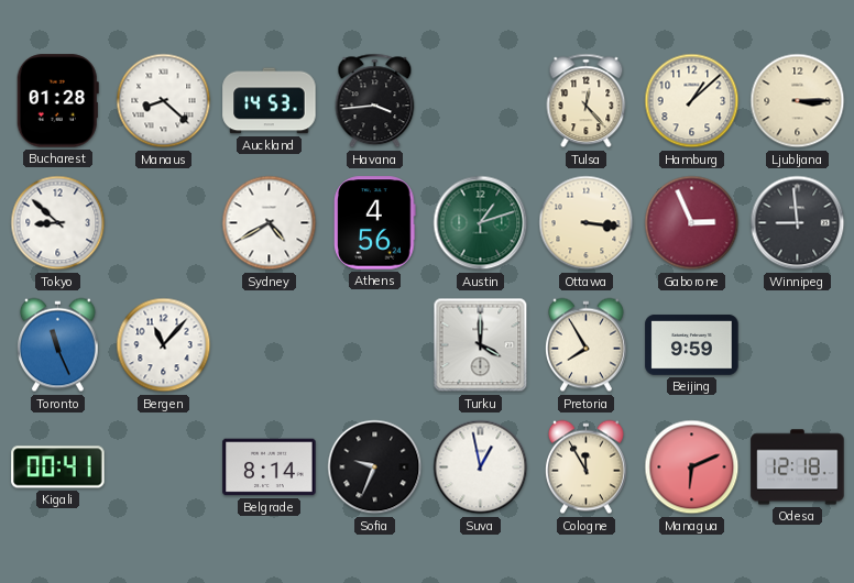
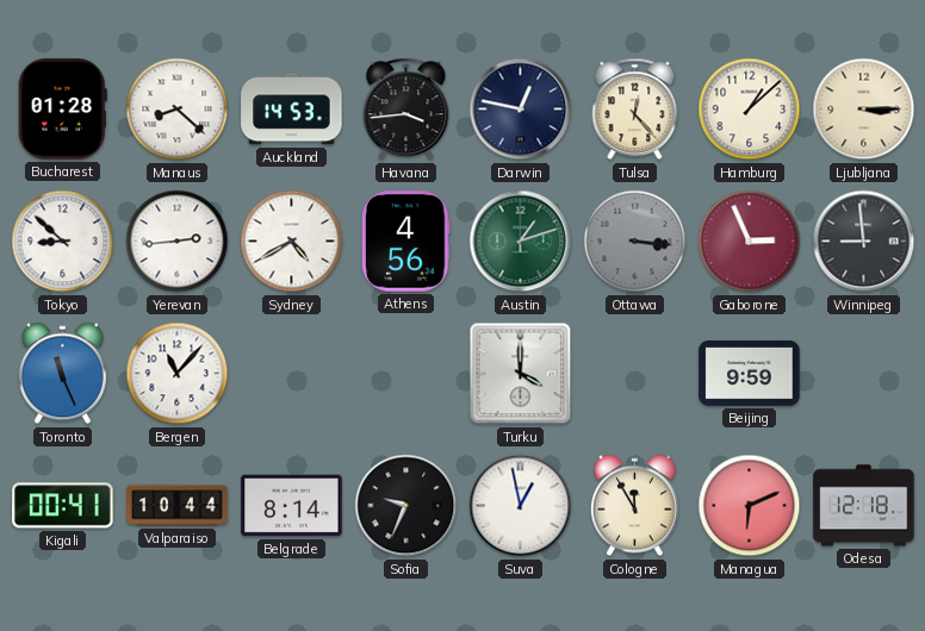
Darwin: none -> 12:47
Yerevan: none -> 2:44
Ottawa dial: cream -> grey
Pretoria: 7:55 -> none
Valparaiso: none -> 10:44
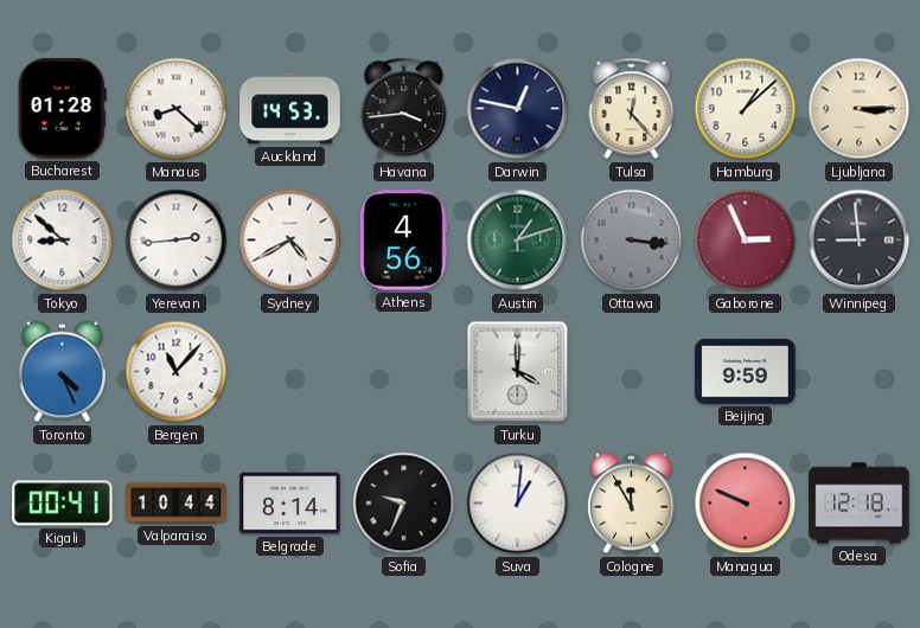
Toronto: 11:26 -> 4:26
Suva: 12:58 -> 1:01
Managua: 6:11 -> 9:49
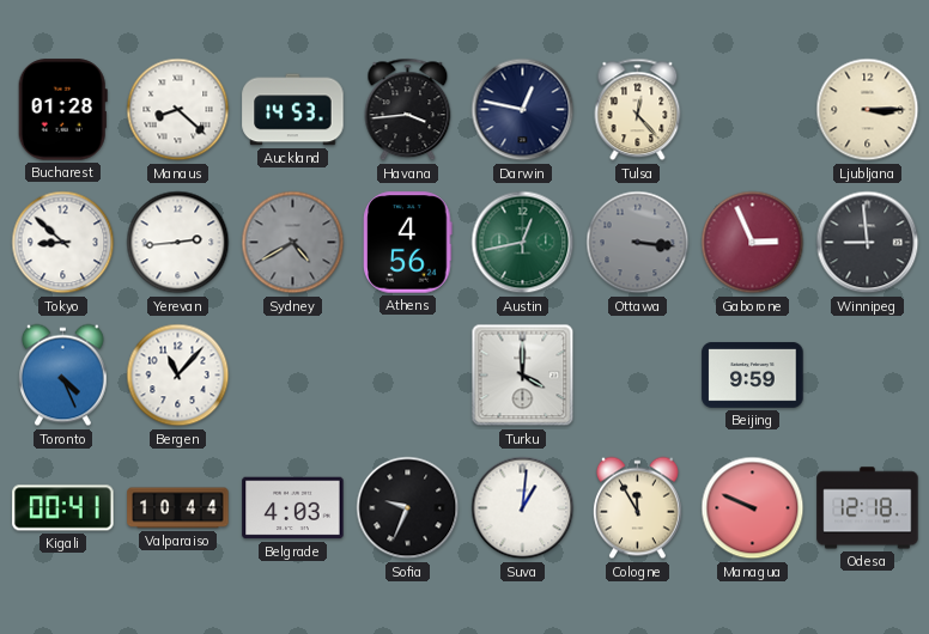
Hamburg: 1:08 -> none
Sydney dial: white -> grey
Austin: 1:12 -> 12:43
Belgrade: 8:14 -> 4:03
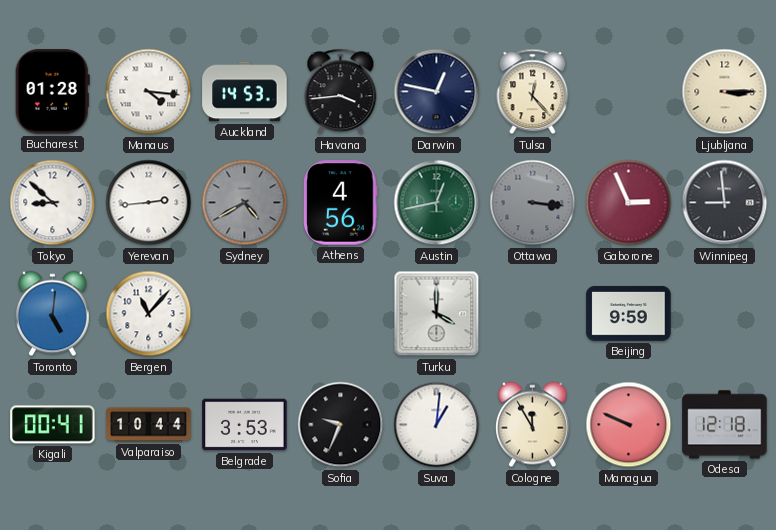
Manaus: 8:22 -> 4:16
Toronto: 4:26 -> 5:01
Belgrade: 4:03 -> 3:53
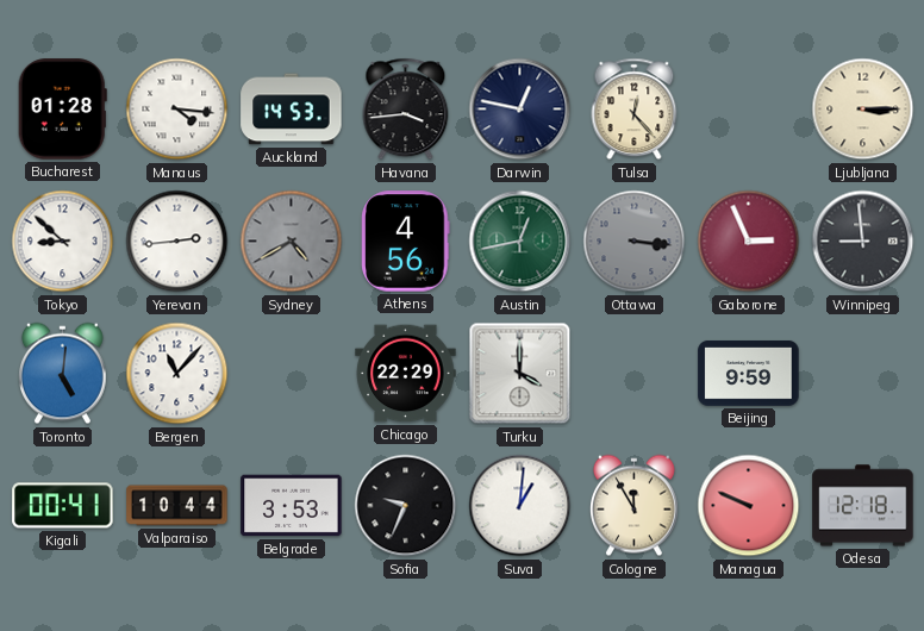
Chicago: none -> 22:29
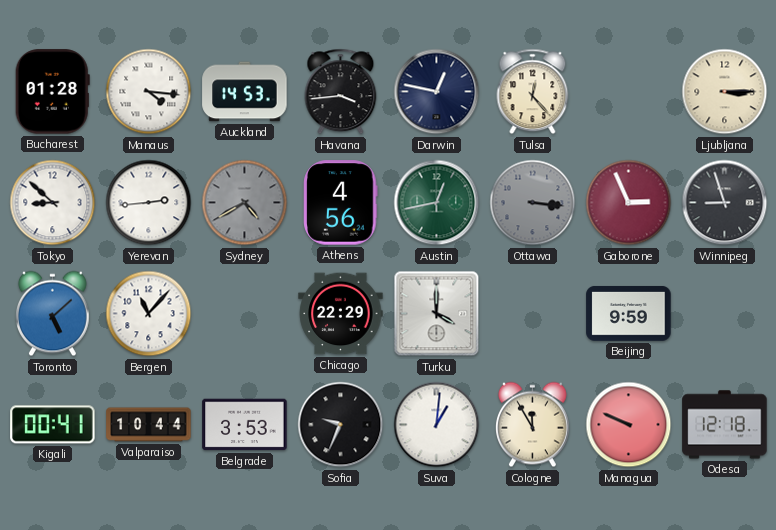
Winnipeg: 8:59 -> 8:57
Toronto: 5:01 -> 5:08
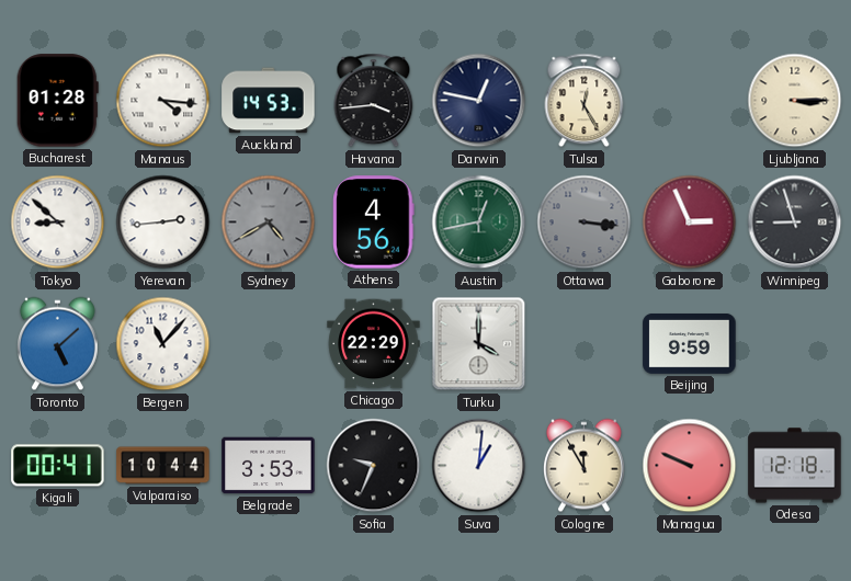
Tulsa: 12:23 -> 12:25
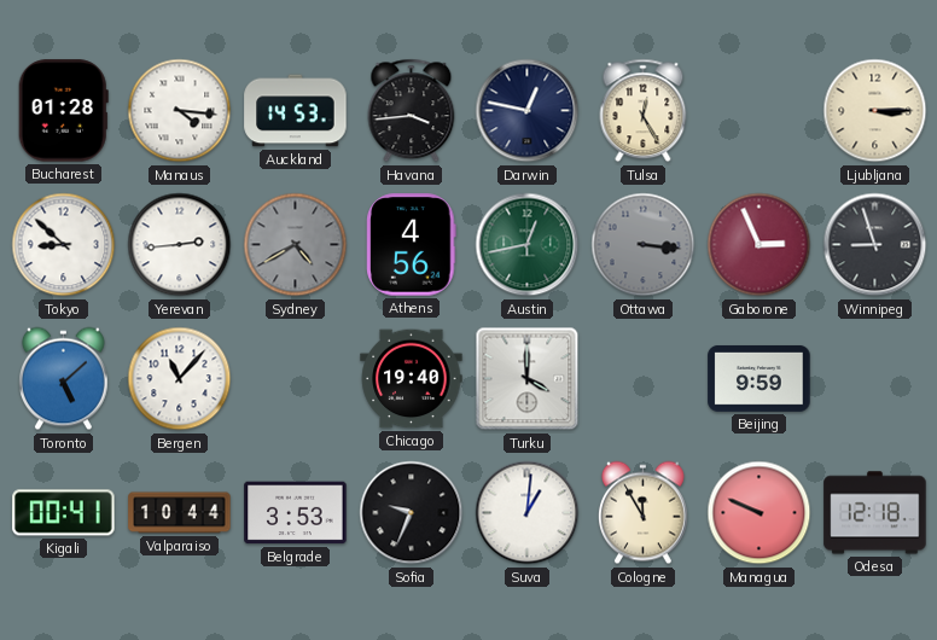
Chicago: 22:29 -> 19:40
